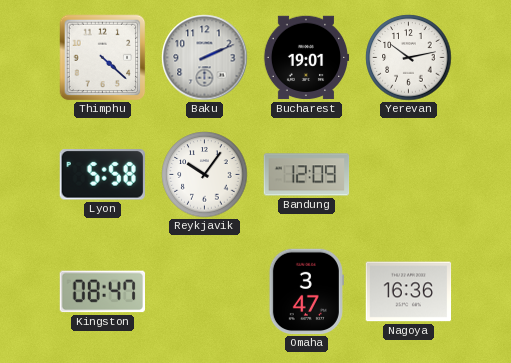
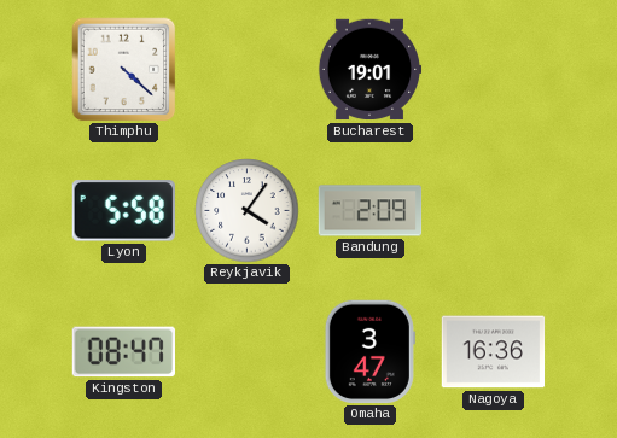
Baku: 2:11 -> none
Yerevan: 10:13 -> none
Reykjavik: 10:06 -> 4:06
Bandung: 12:09 -> 2:09
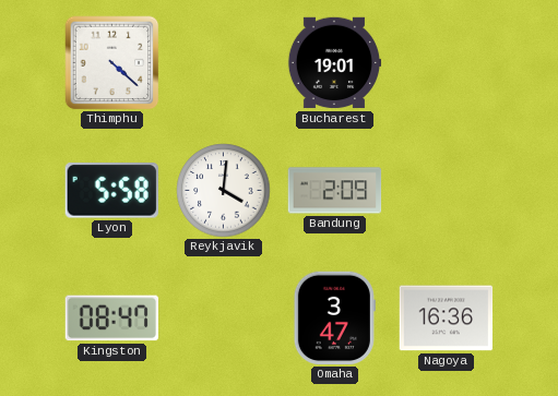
Reykjavik: 4:06 -> 4:01
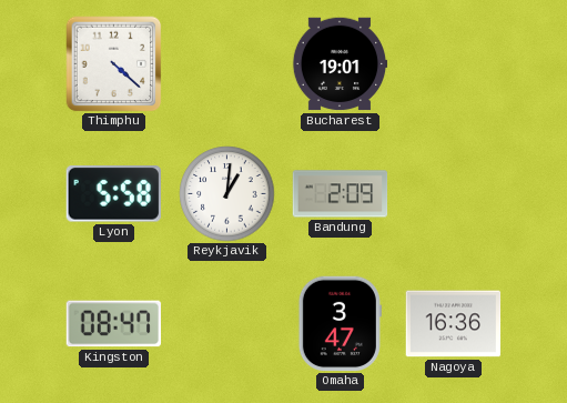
Reykjavik: 4:01 -> 1:01
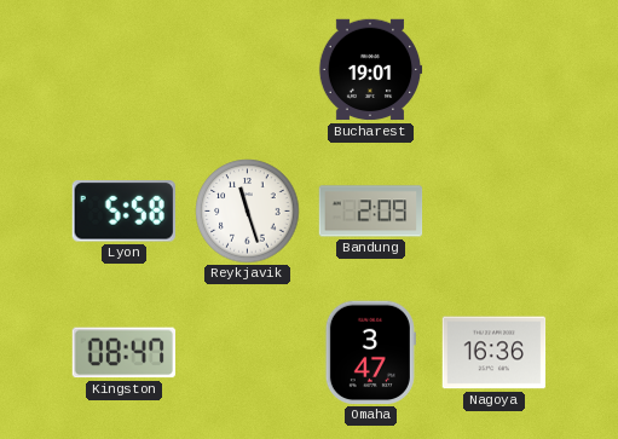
Thimphu: 4:22 -> none
Reykjavik: 1:01 -> 11:27
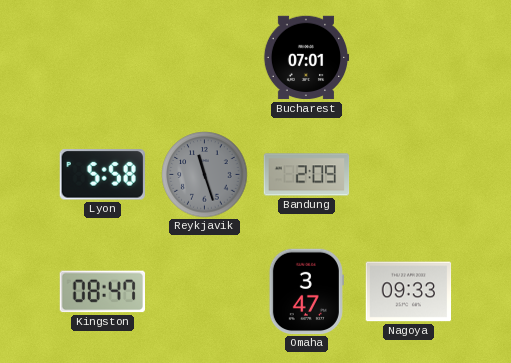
Bucharest: 19:01 -> 07:01
Reykjavik dial: white -> grey
Nagoya: 16:36 -> 09:33
